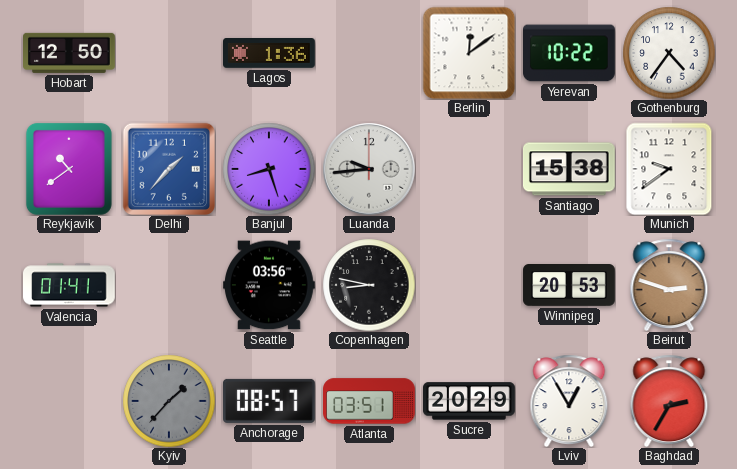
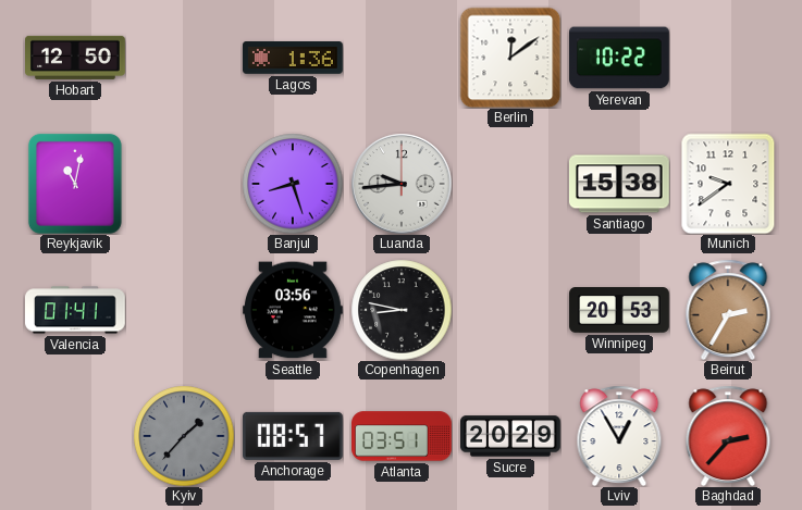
Gothenburg: 4:36 -> none
Reykjavik: 10:39 -> 11:02
Delhi: 1:37 -> none
Beirut: 2:48 -> 2:35
Baghdad: 2:35 -> 2:37
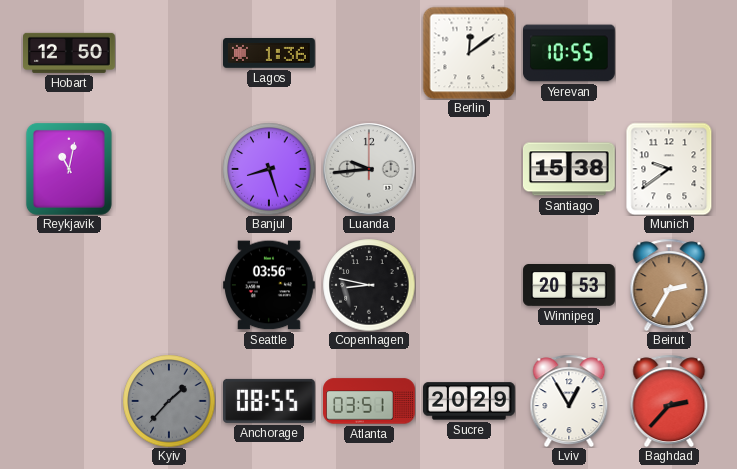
Yerevan: 10:22 -> 10:55
Valencia: 01:41 -> none
Anchorage: 08:57 -> 08:55
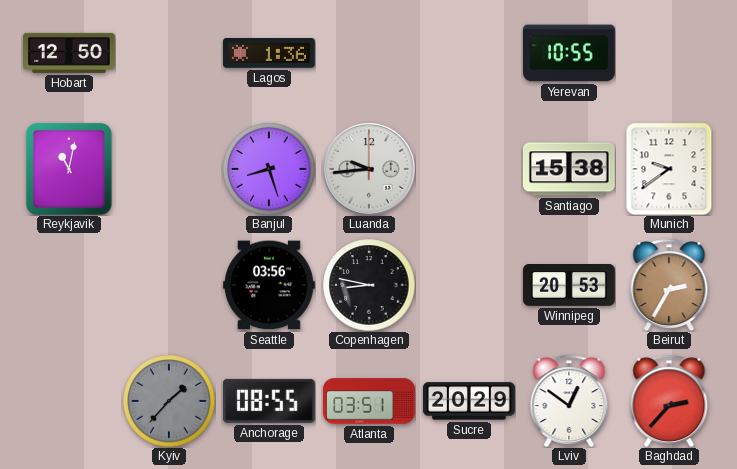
Berlin: 12:09 -> none
Lviv: 12:55 -> 12:51
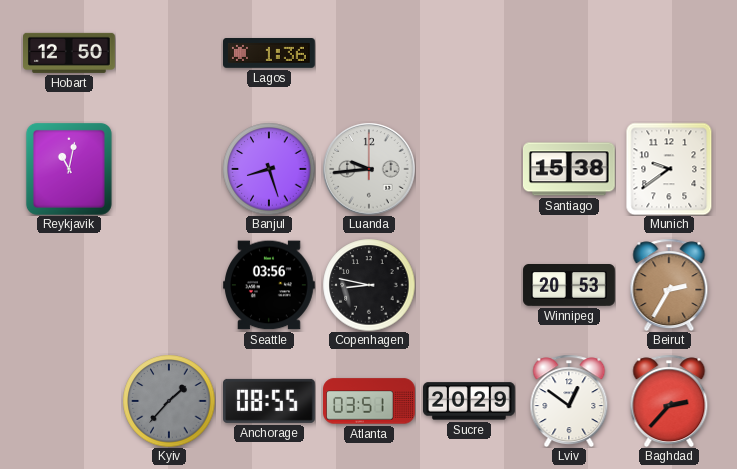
Yerevan: 10:55 -> none
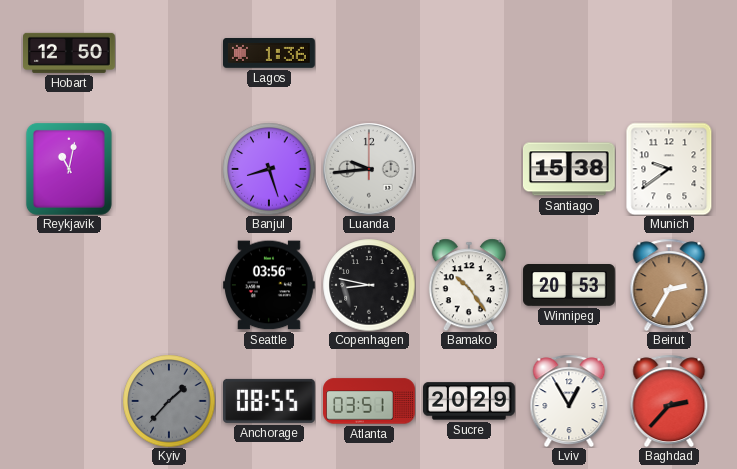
Bamako: none -> 10:24
Lviv: 12:51 -> 12:55
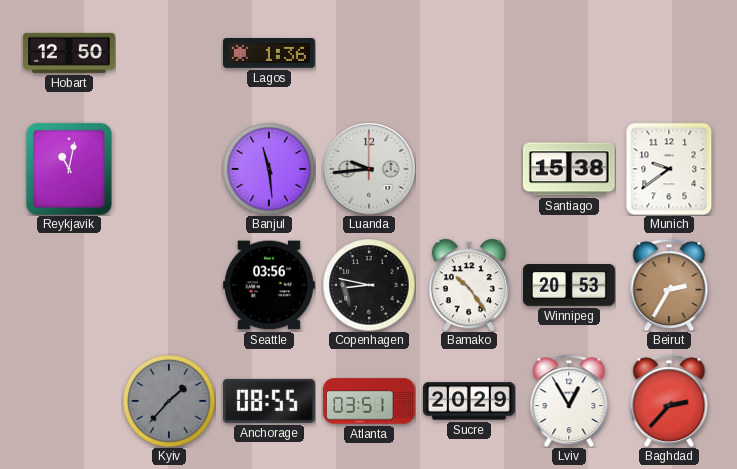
Banjul: 8:27 -> 11:29
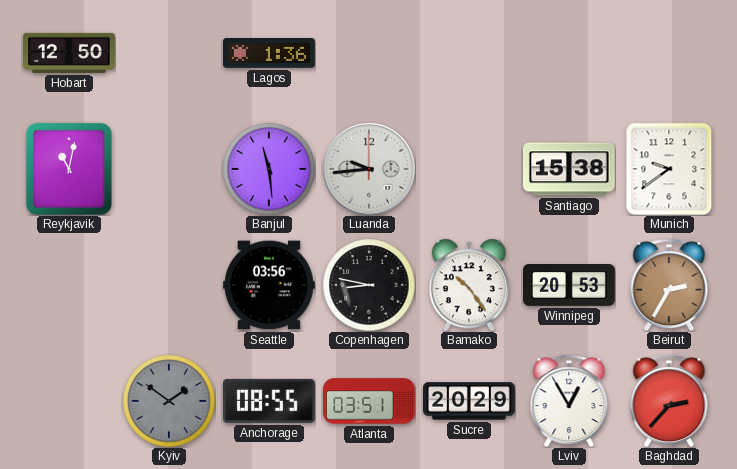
Kyiv: 1:37 -> 1:51
